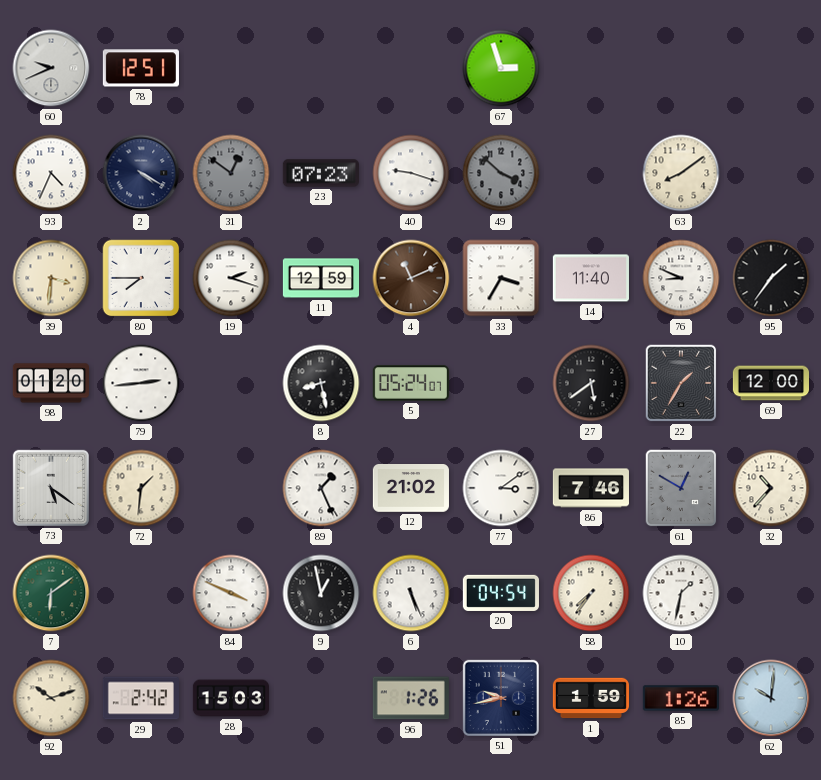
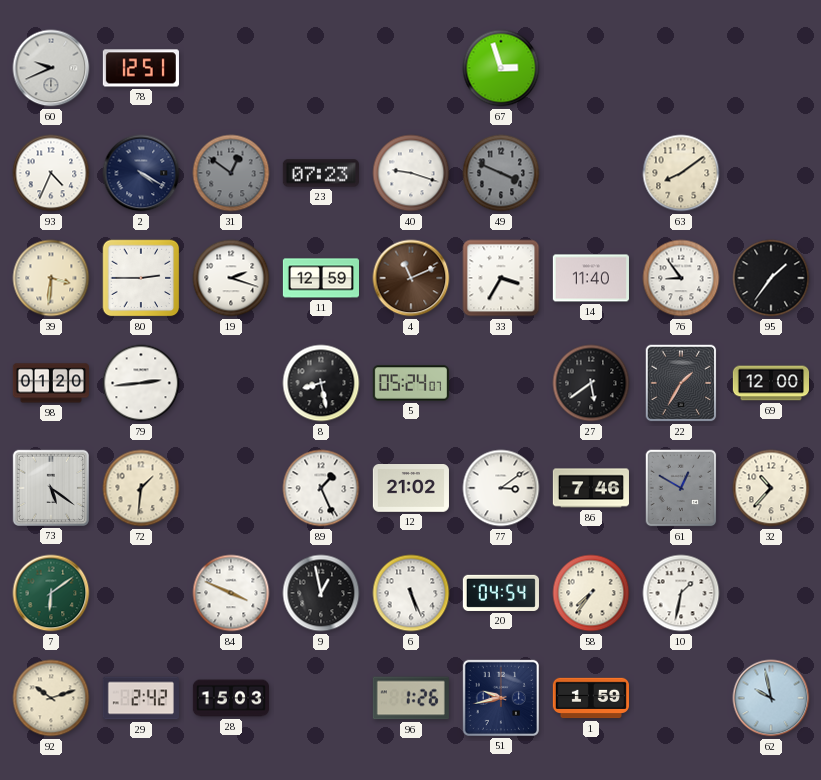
49: 3:52 -> 3:49
80: 7:45 -> 2:45
76: 8:49 -> 8:54
85: 1:26 -> none
62: 10:01 -> 9:58
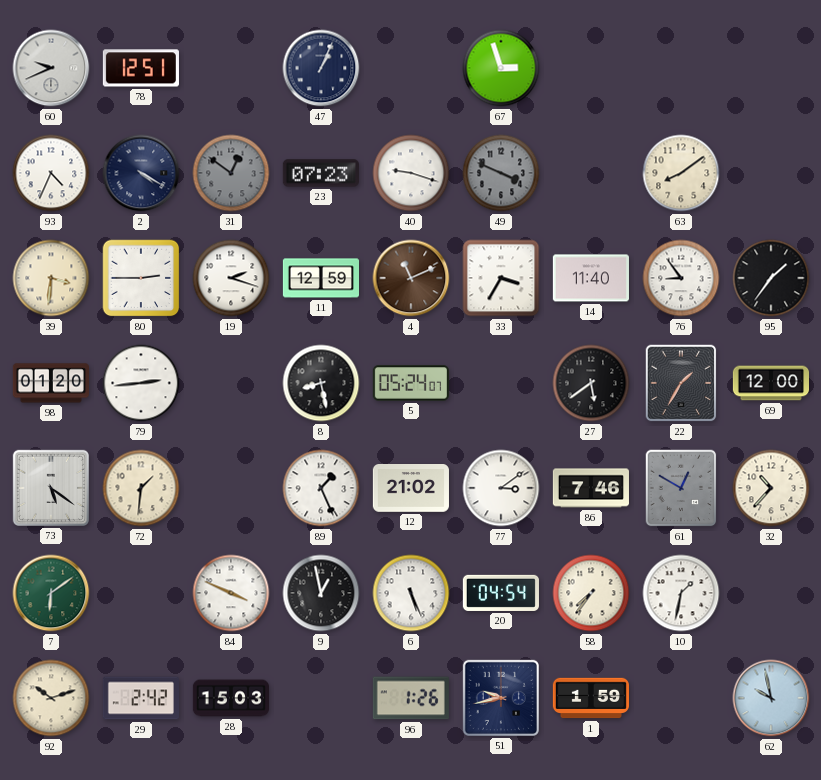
47: none -> 1:04
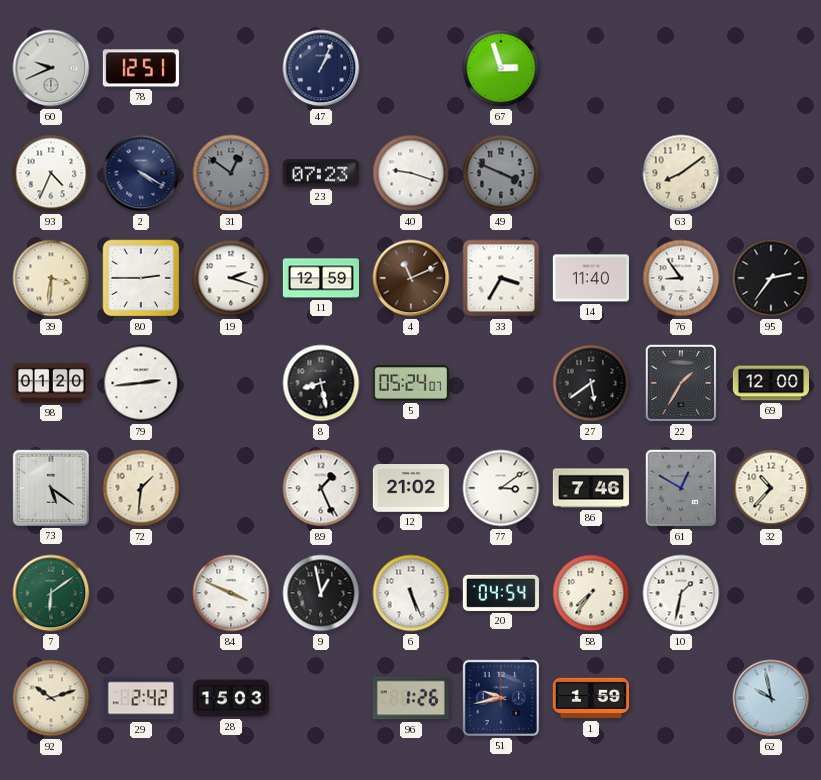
95: 1:36 -> 2:36
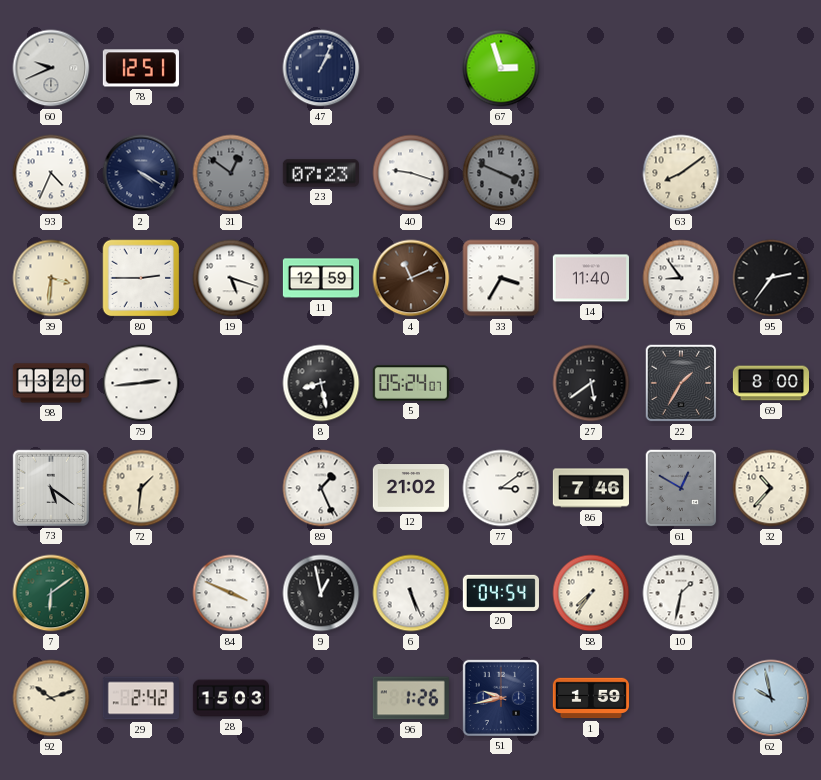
19: 2:18 -> 5:18
98: 01:20 -> 13:20
69: 12:00 -> 8:00
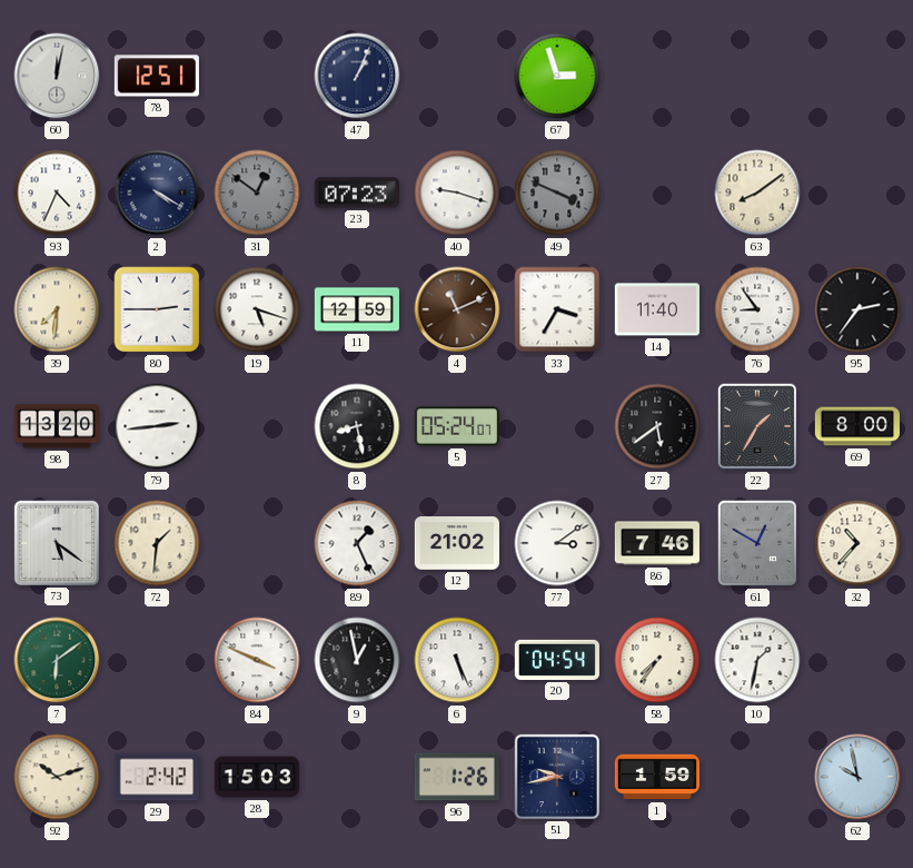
60: 9:41 -> 12:02
39: 3:31 -> 7:31
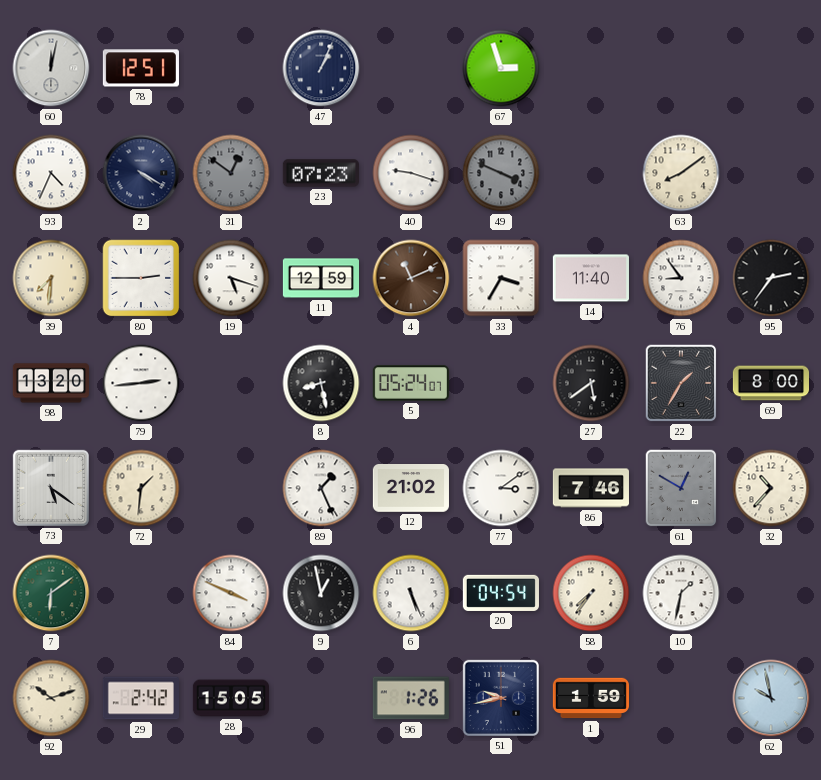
28: 15:03 -> 15:05
